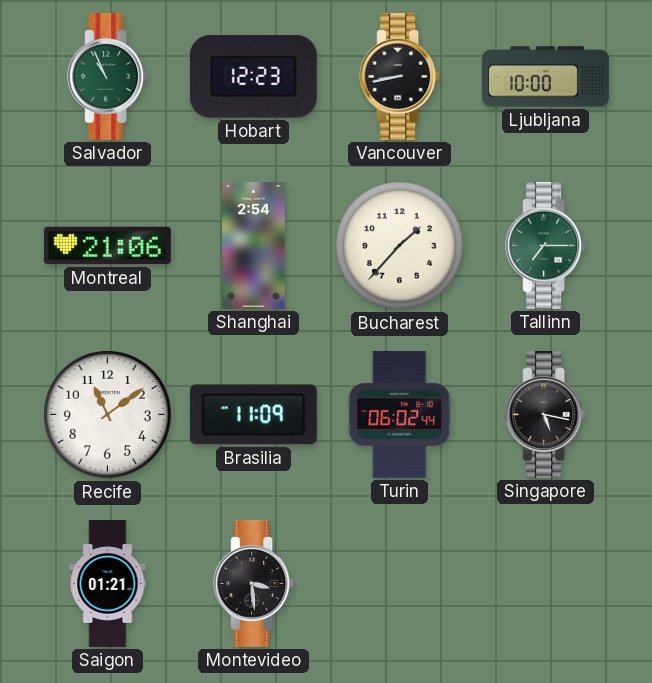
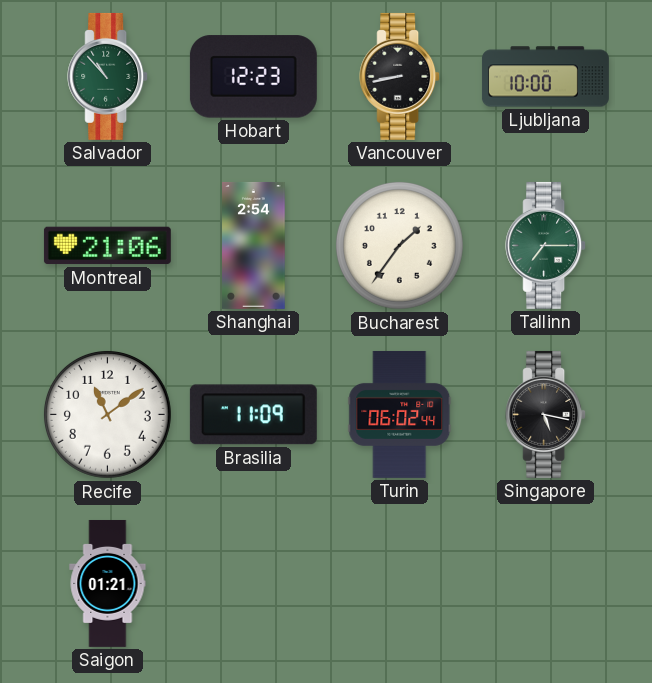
Salvador: 10:56 -> 10:53
Bucharest: 1:37 -> 1:36
Montevideo: 3:29 -> none
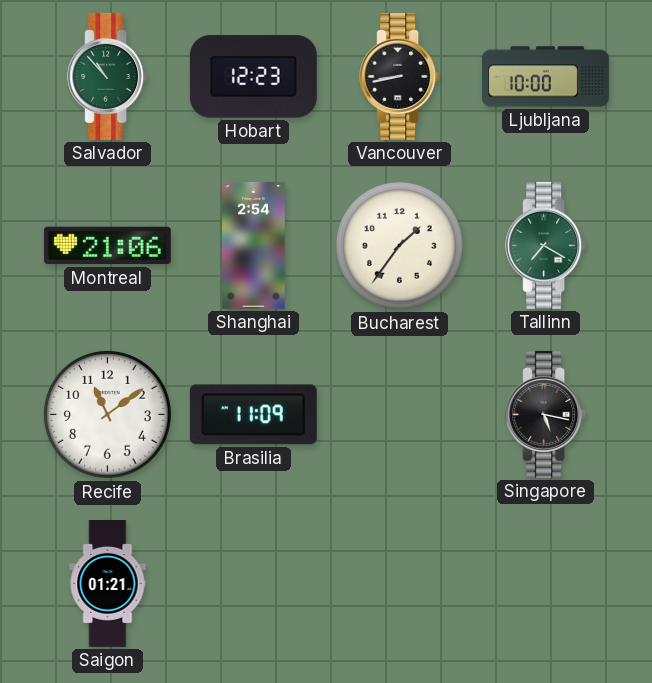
Tallinn: 7:15 -> 7:20
Turin: 06:02 -> none
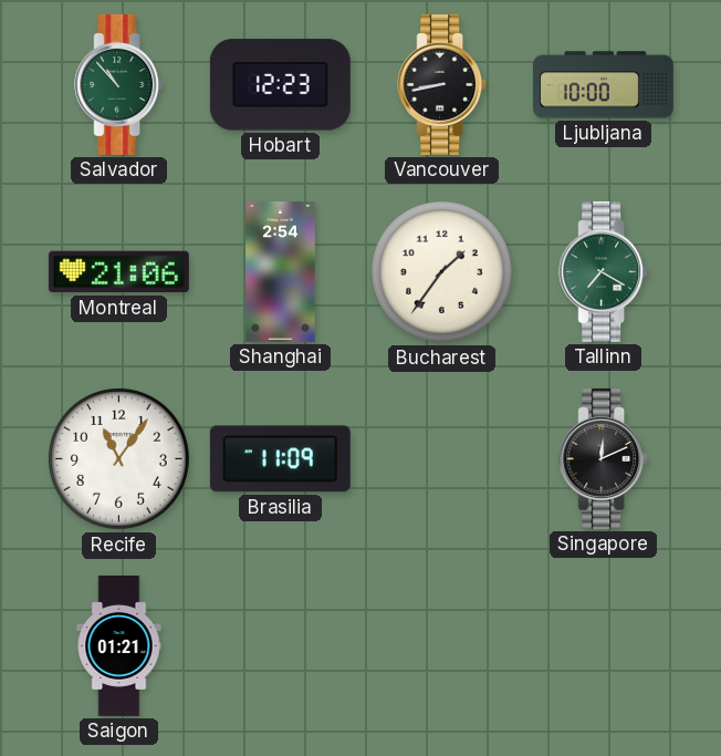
Recife: 11:09 -> 11:06
Singapore: 5:17 -> 12:11
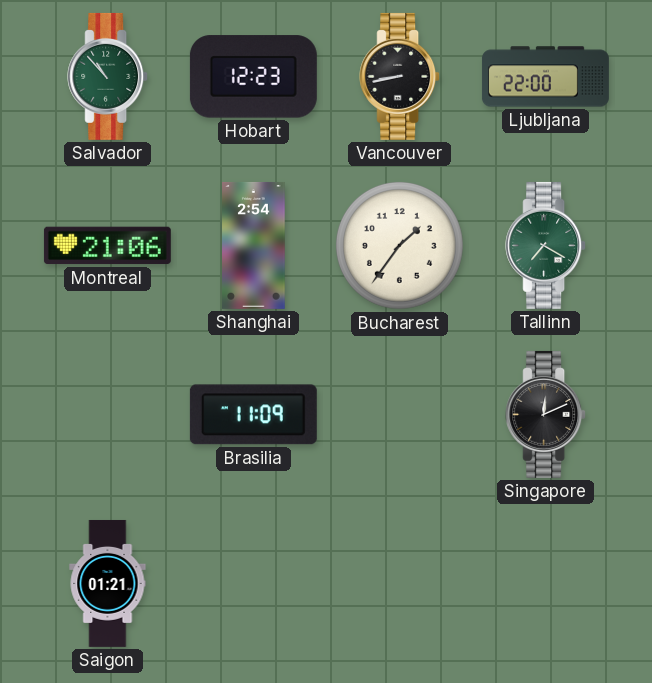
Ljubljana: 10:00 -> 22:00
Recife: 11:06 -> none
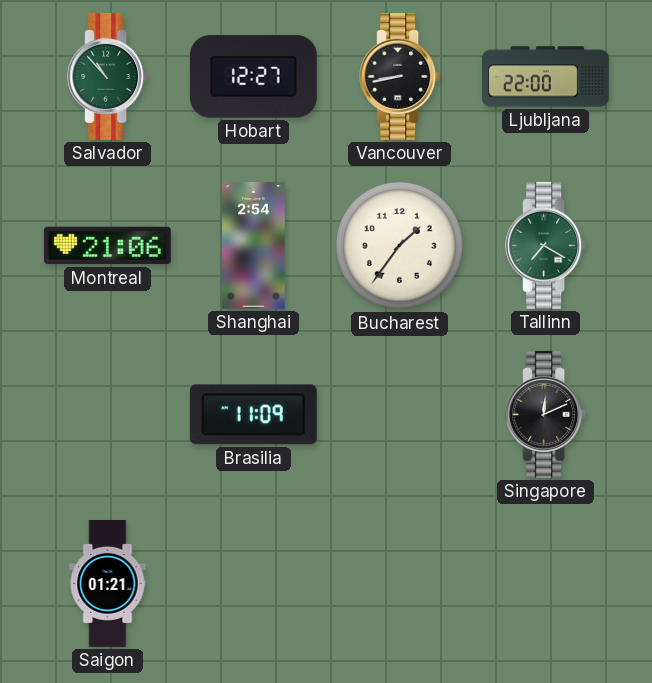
Hobart: 12:23 -> 12:27
